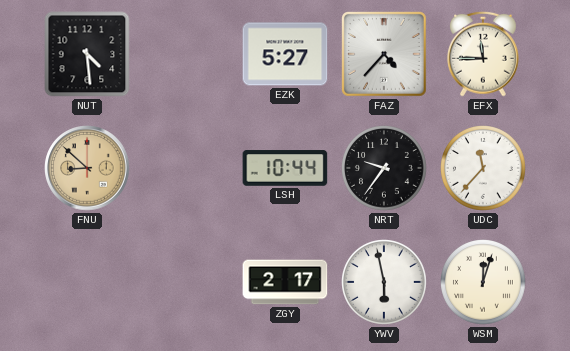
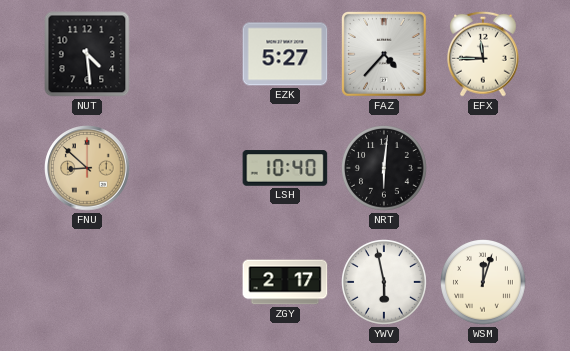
LSH: 10:44 -> 10:40
NRT: 9:36 -> 6:01
UDC: 11:37 -> none
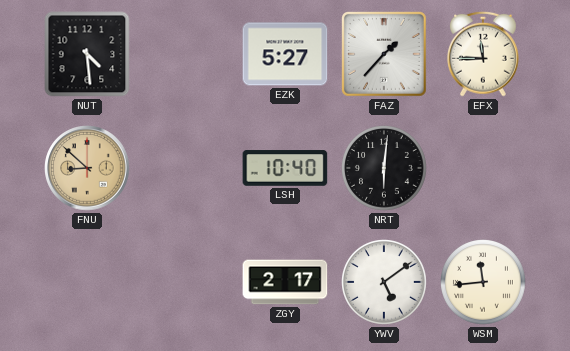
FAZ: 4:37 -> 1:37
YWV: 5:58 -> 5:09
WSM: 12:03 -> 11:44
